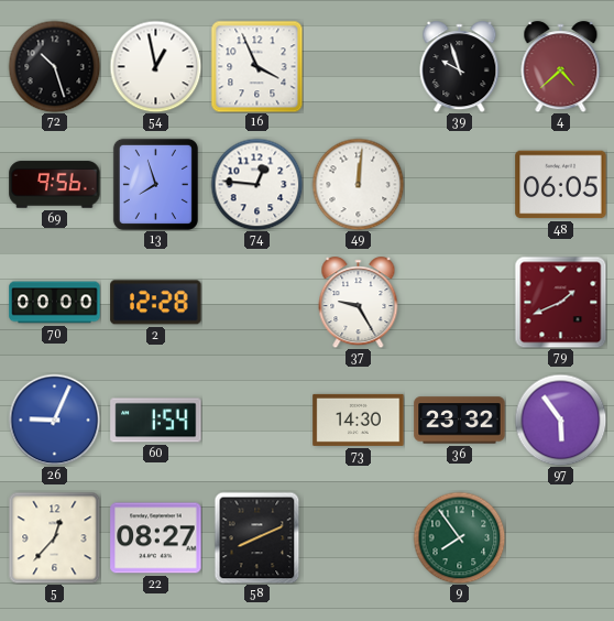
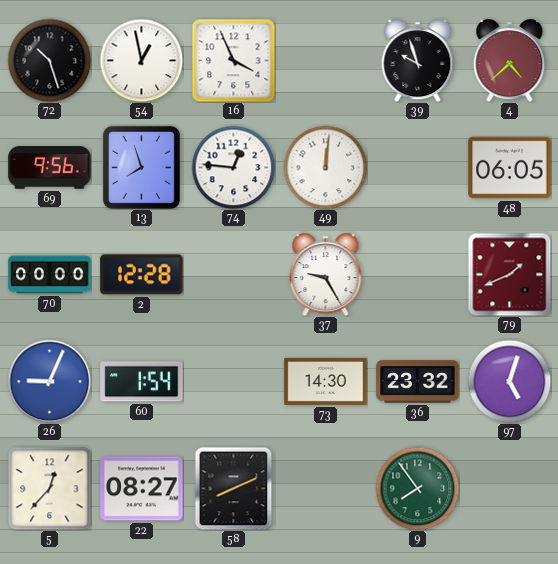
97: 5:54 -> 5:03
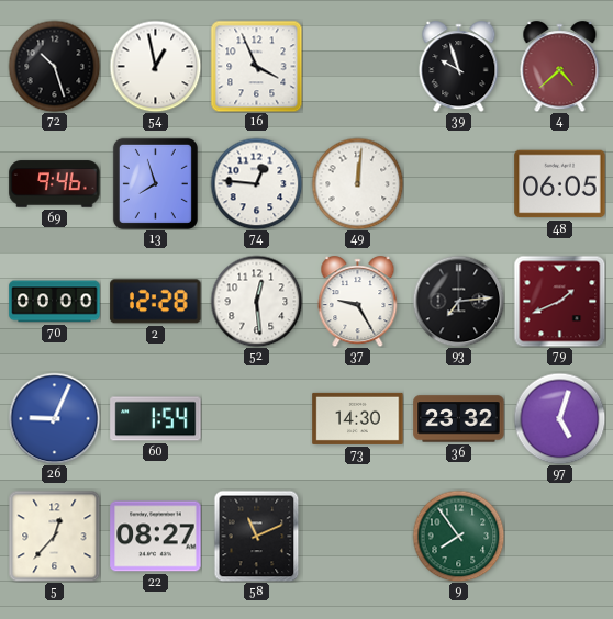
69: 9:56 -> 9:46
52: none -> 12:29
93: none -> 7:14
58: 8:11 -> 11:11
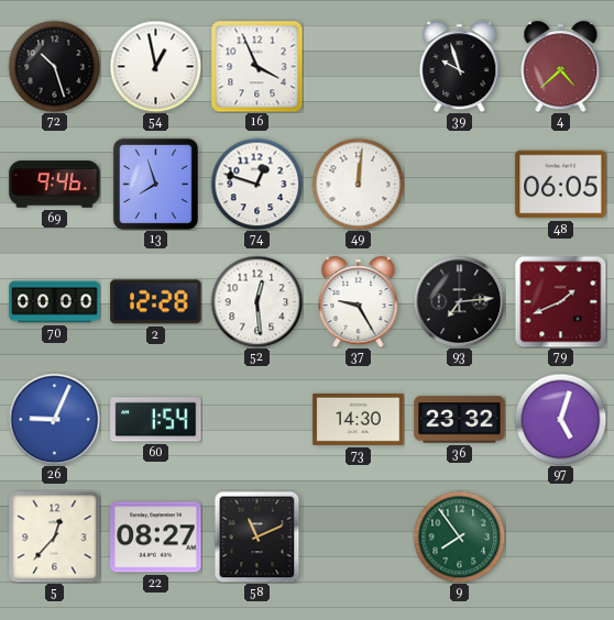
74: 12:46 -> 12:48
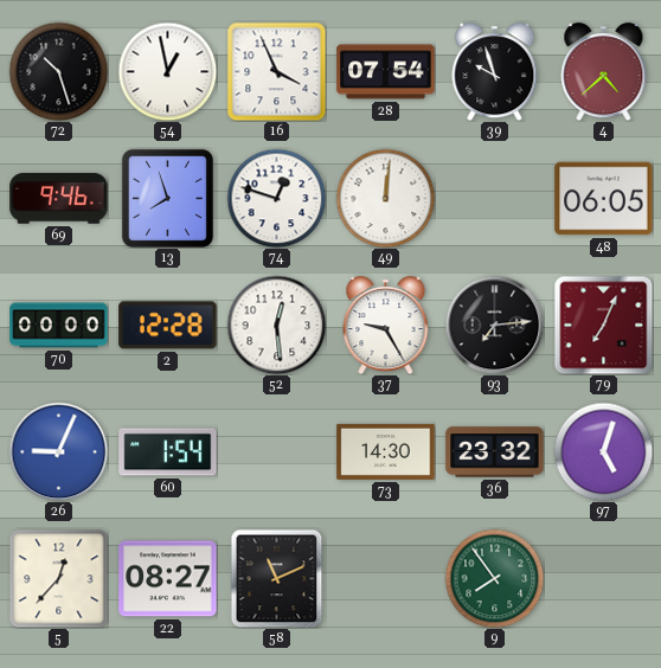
28: none -> 07:54
79: 1:41 -> 7:04
